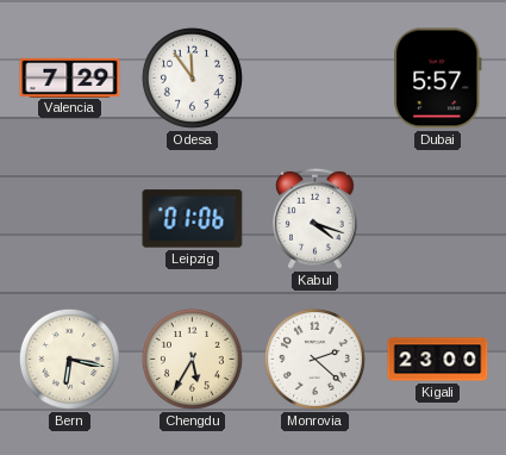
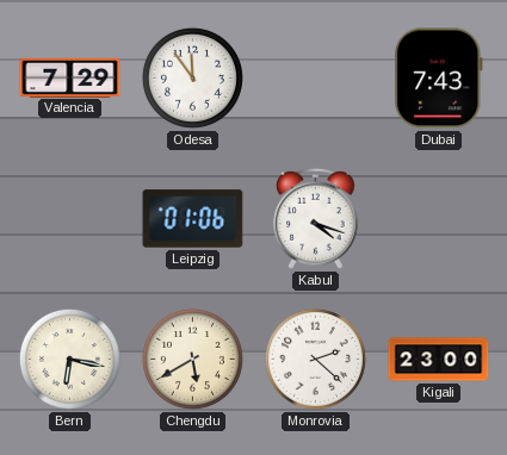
Dubai: 5:57 -> 7:43
Chengdu: 5:35 -> 5:40
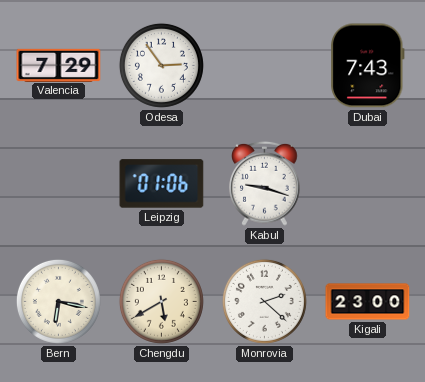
Odesa: 11:54 -> 2:54
Kabul: 4:18 -> 9:18
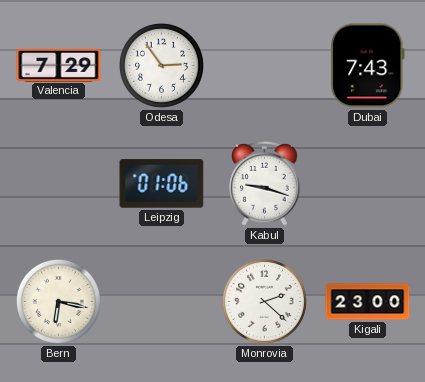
Chengdu: 5:40 -> none
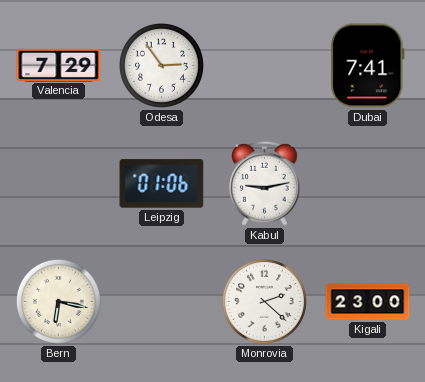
Dubai: 7:43 -> 7:41
Kabul: 9:18 -> 9:13
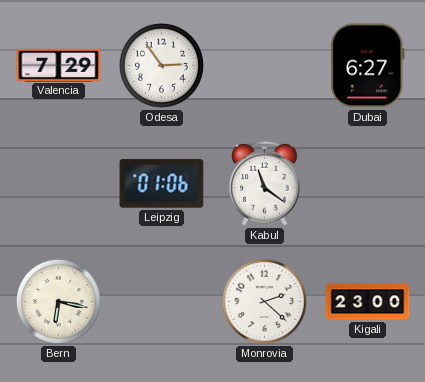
Dubai: 7:41 -> 6:27
Kabul: 9:13 -> 11:21
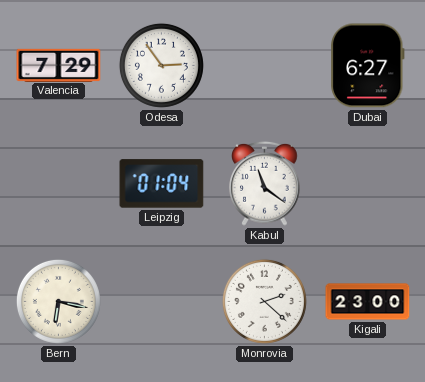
Leipzig: 01:06 -> 01:04
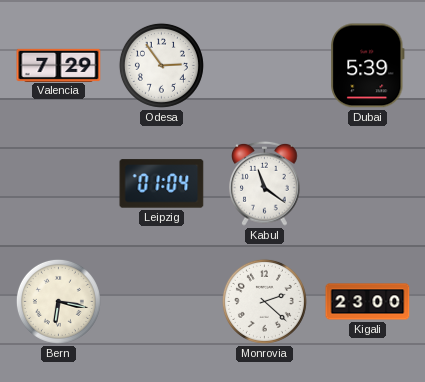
Dubai: 6:27 -> 5:39
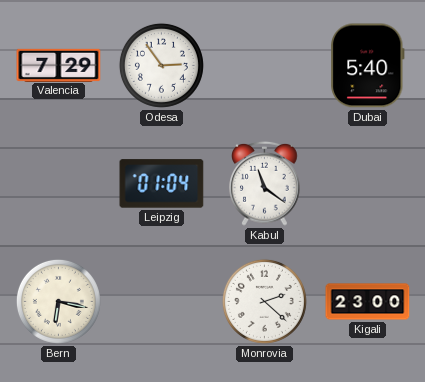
Dubai: 5:39 -> 5:40
